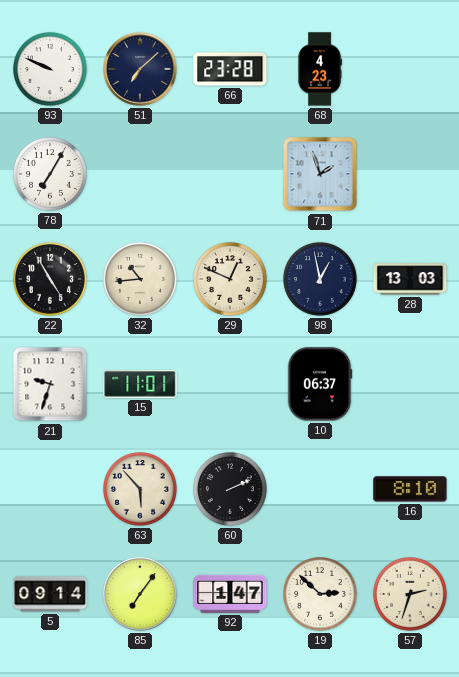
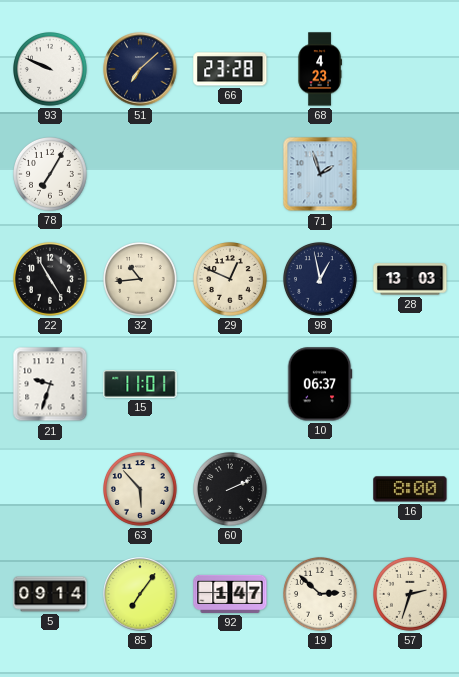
16: 8:10 -> 8:00
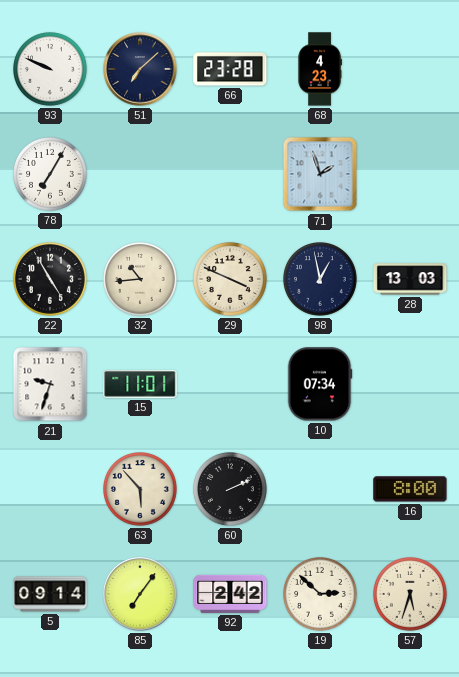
29: 12:49 -> 3:49
10: 06:37 -> 07:34
92: 1:47 -> 2:42
57: 2:33 -> 5:33
